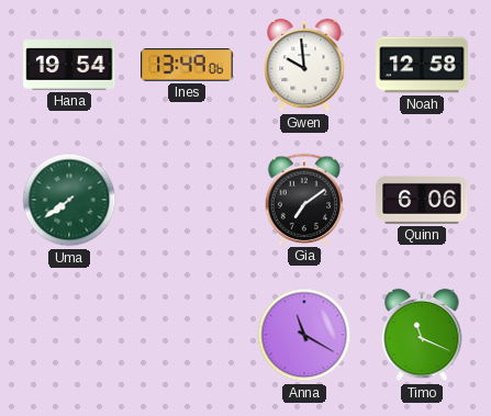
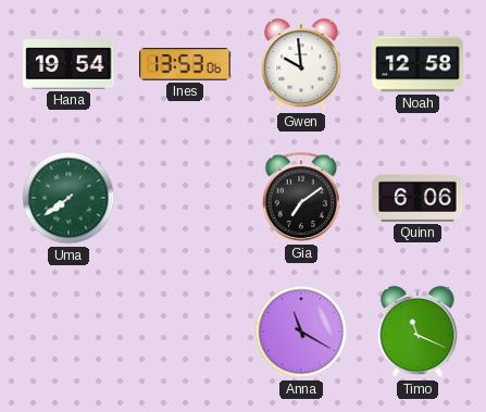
Ines: 13:49 -> 13:53
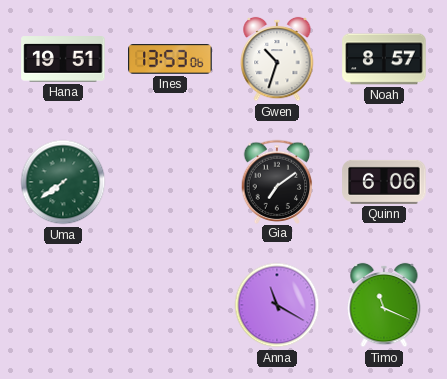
Hana: 19:54 -> 19:51
Gwen: 9:59 -> 10:33
Noah: 12:58 -> 8:57
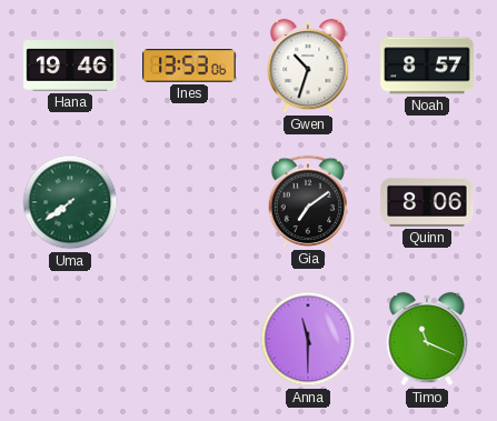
Hana: 19:51 -> 19:46
Quinn: 6:06 -> 8:06
Anna: 11:20 -> 11:30
